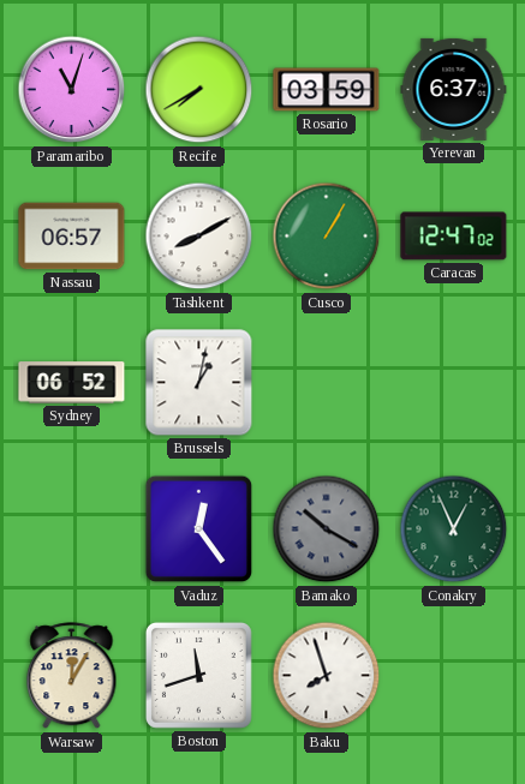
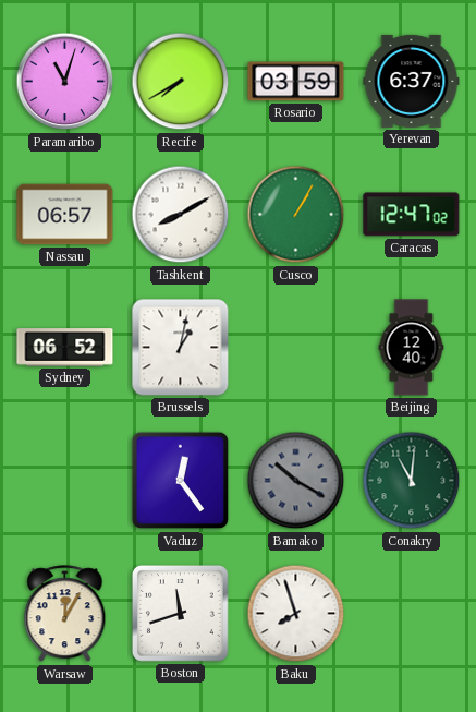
Beijing: none -> 12:40
Conakry: 12:56 -> 11:01
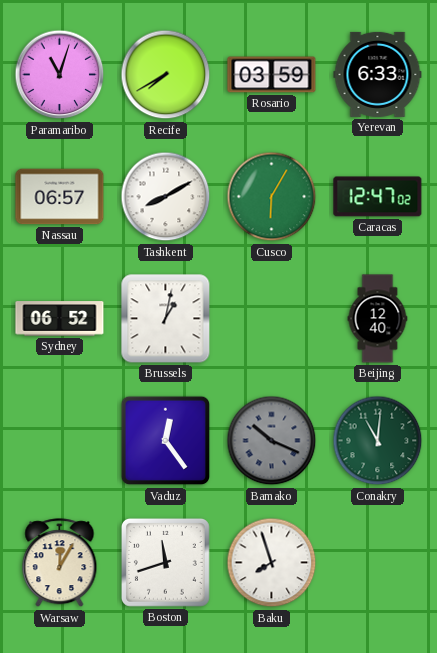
Yerevan: 6:37 -> 6:33
Cusco: 1:05 -> 6:05
Bamako: 10:20 -> 10:19
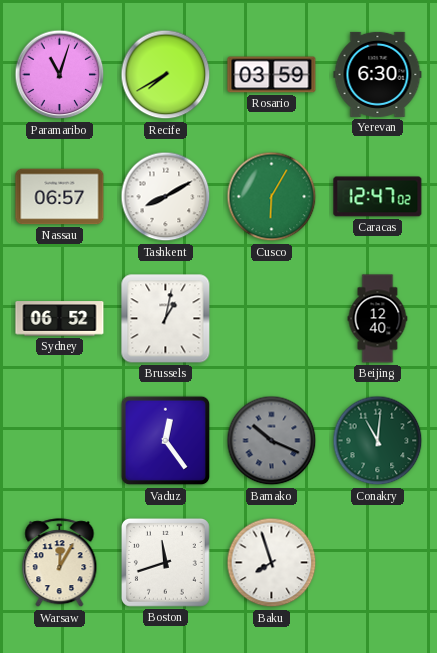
Yerevan: 6:33 -> 6:30
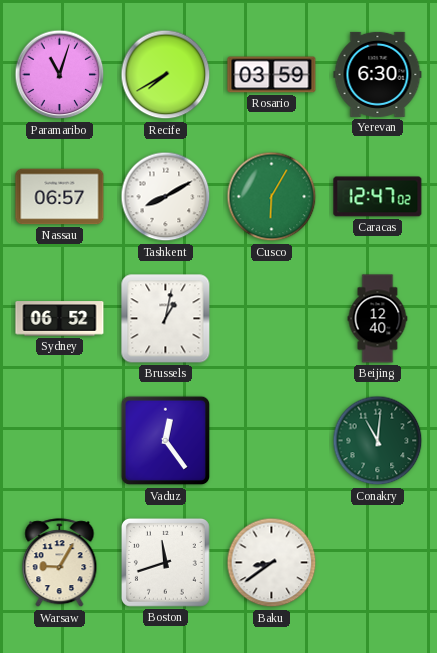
Bamako: 10:19 -> none
Warsaw: 12:05 -> 9:05
Baku: 7:57 -> 8:39
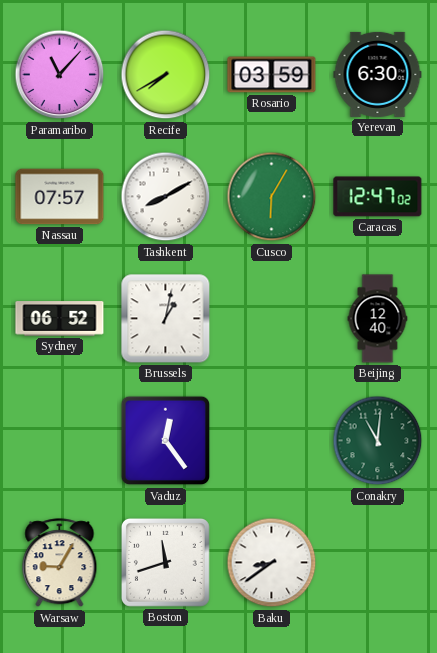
Paramaribo: 11:03 -> 11:07
Nassau: 06:57 -> 07:57
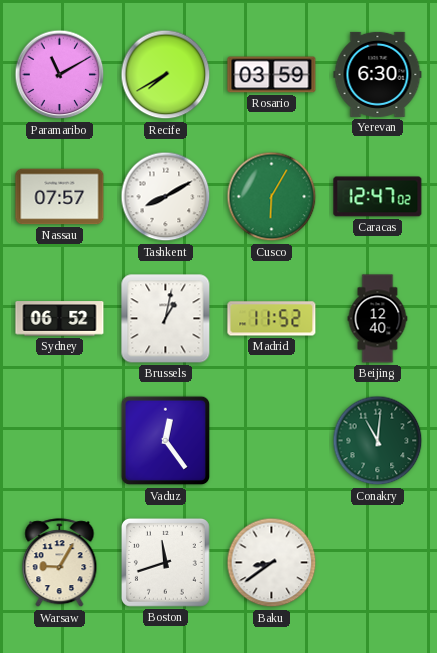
Paramaribo: 11:07 -> 11:10
Madrid: none -> 11:52
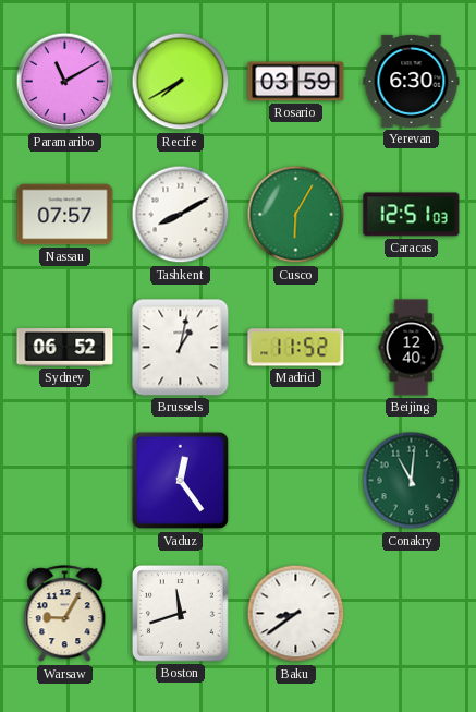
Caracas: 12:47 -> 12:51
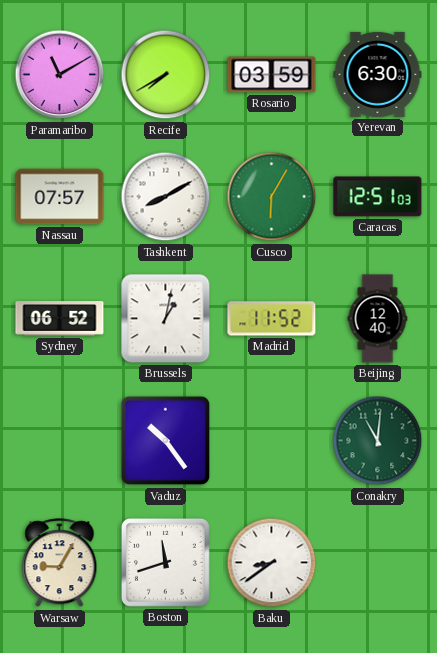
Vaduz: 12:24 -> 10:24
